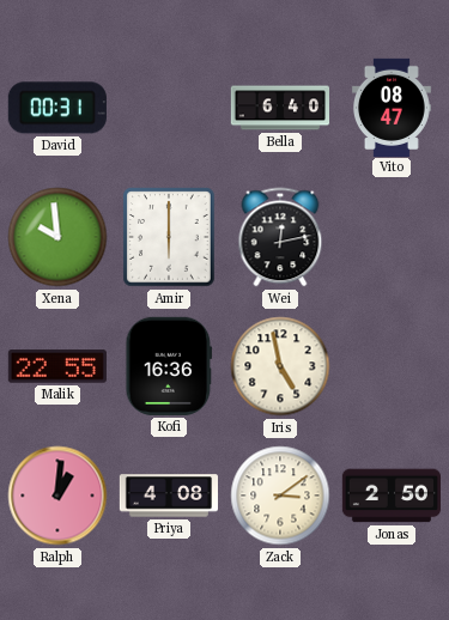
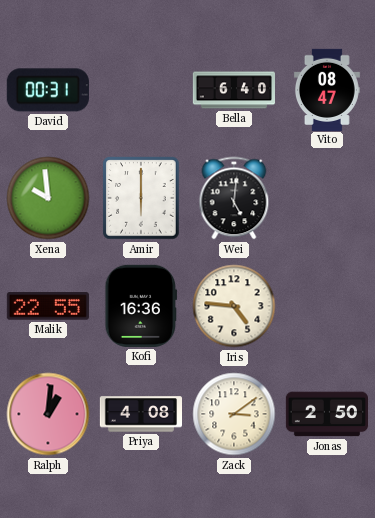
Wei: 12:13 -> 5:01
Iris: 4:58 -> 4:46
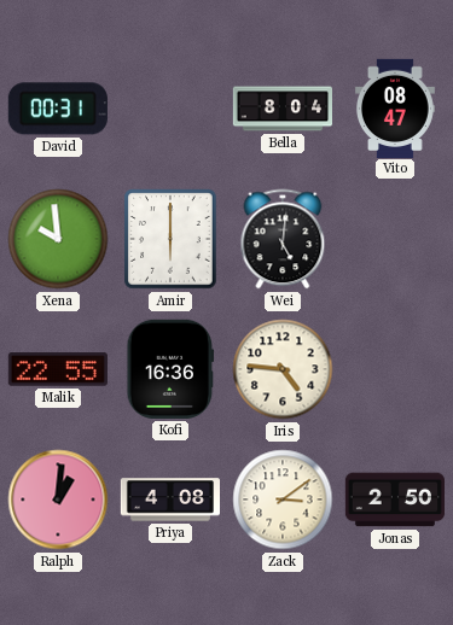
Bella: 6:40 -> 8:04
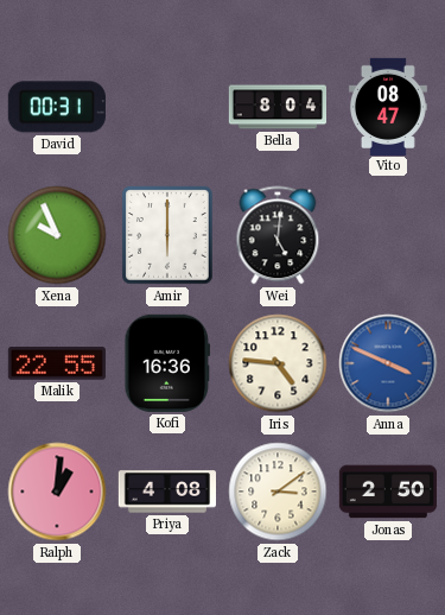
Xena: 9:59 -> 9:56
Anna: none -> 3:49
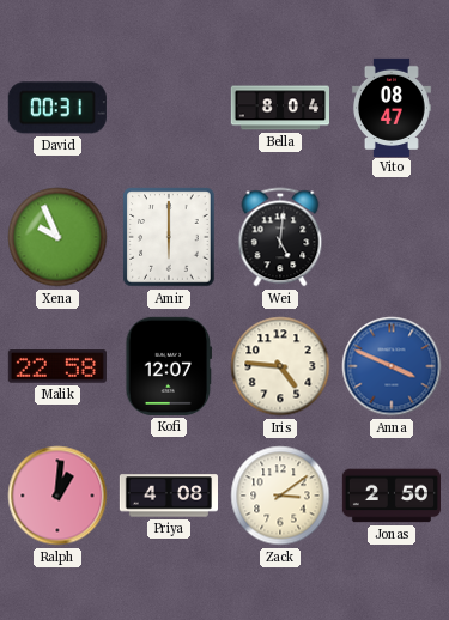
Malik: 22:55 -> 22:58
Kofi: 16:36 -> 12:07
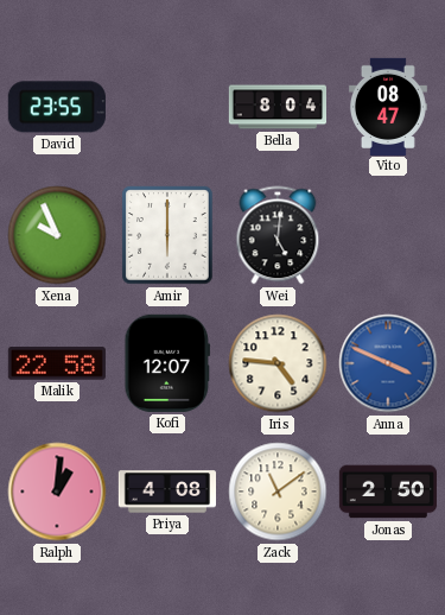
David: 00:31 -> 23:55
Zack: 3:09 -> 11:09
